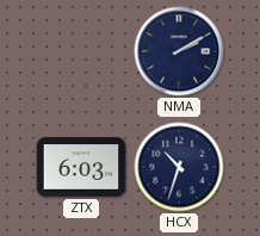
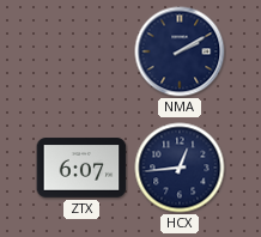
ZTX: 6:03 -> 6:07
HCX: 10:33 -> 12:44
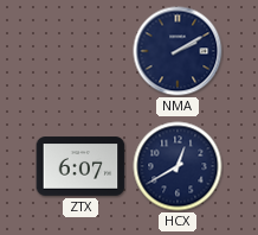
HCX: 12:44 -> 12:40
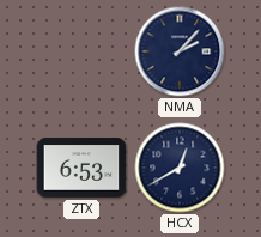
NMA: 2:10 -> 2:07
ZTX: 6:07 -> 6:53
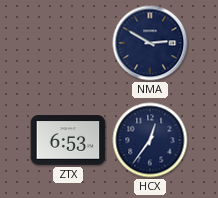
NMA: 2:07 -> 2:50
HCX: 12:40 -> 12:36
